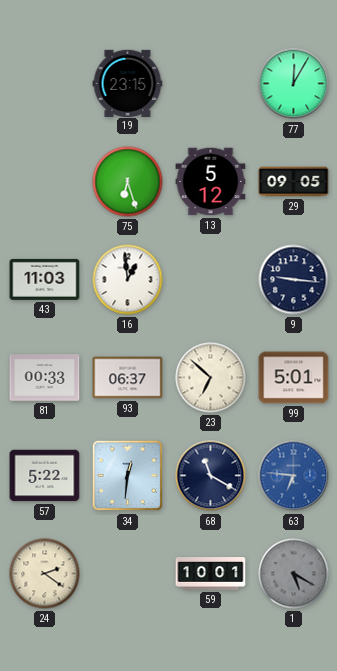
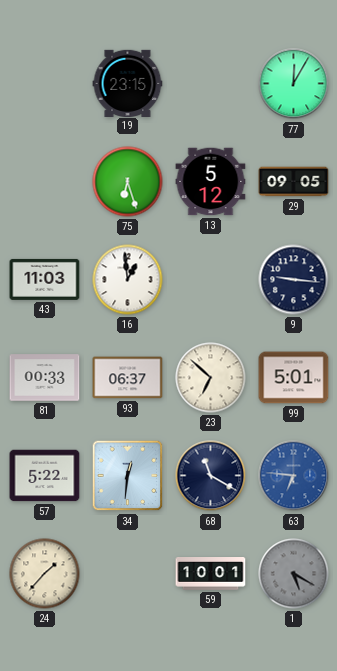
24: 2:21 -> 1:37
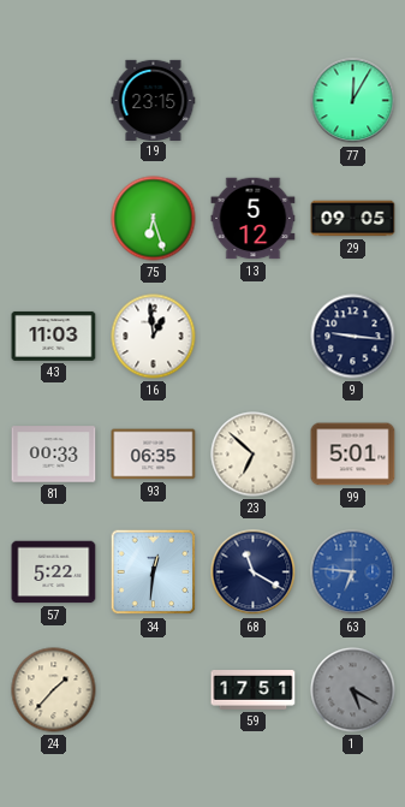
93: 06:37 -> 06:35
59: 10:01 -> 17:51
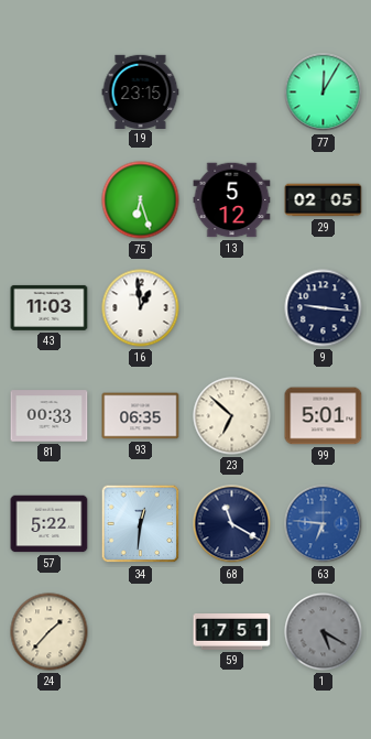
29: 09:05 -> 02:05
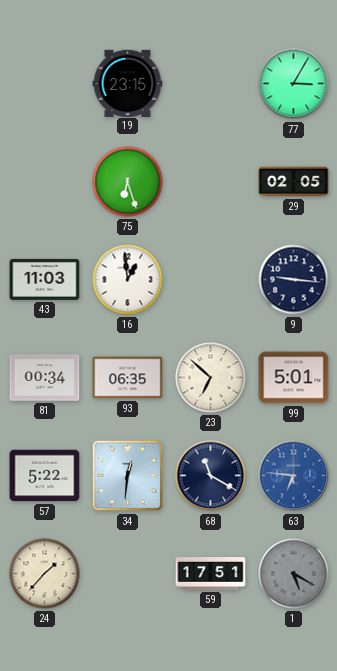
77: 12:05 -> 3:05
13: 5:12 -> none
81: 00:33 -> 00:34
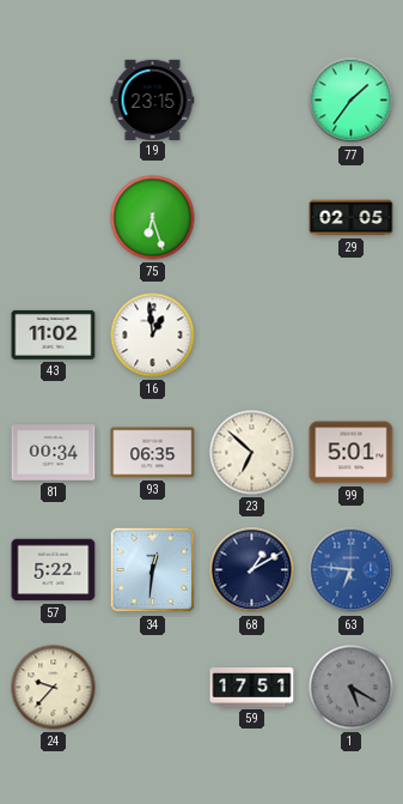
77: 3:05 -> 1:36
43: 11:03 -> 11:02
9: 9:16 -> none
68: 11:20 -> 1:10
24: 1:37 -> 9:37
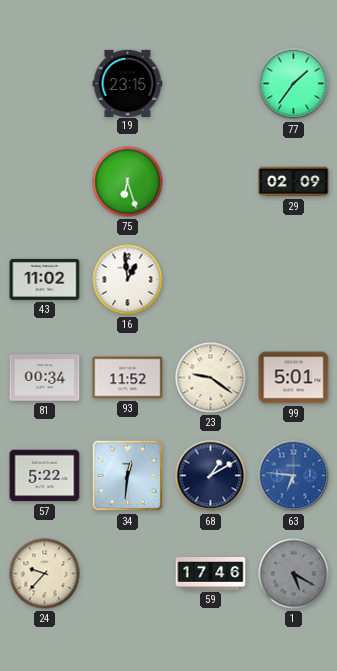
29: 02:05 -> 02:09
93: 06:35 -> 11:52
23: 6:52 -> 9:21
59: 17:51 -> 17:46
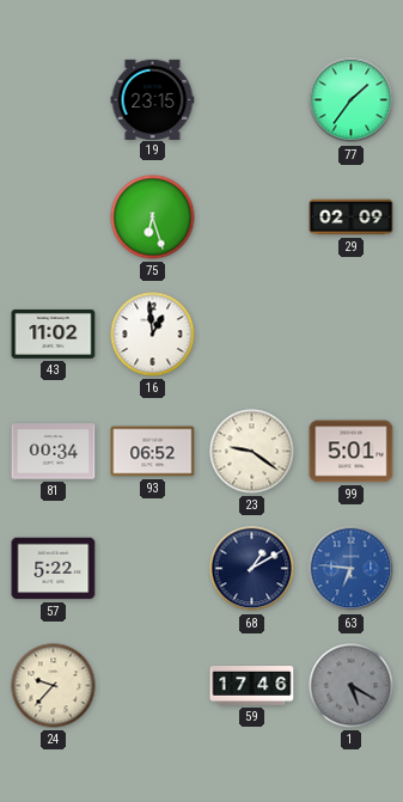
93: 11:52 -> 06:52
34: 12:31 -> none
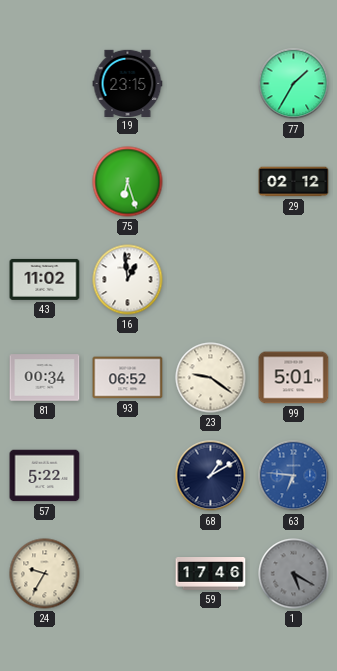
77: 1:36 -> 1:35
29: 02:09 -> 02:12
24: 9:37 -> 9:35
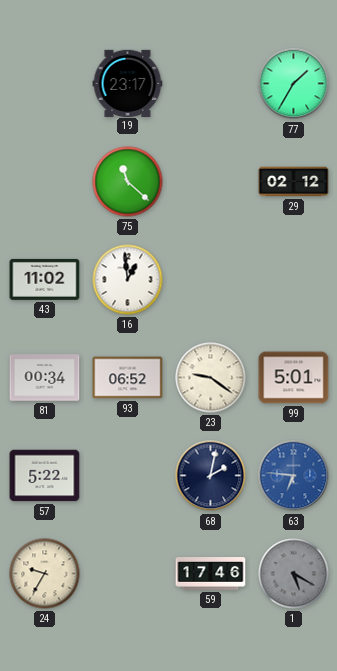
19: 23:15 -> 23:17
75: 6:27 -> 11:22
68: 1:10 -> 2:02
